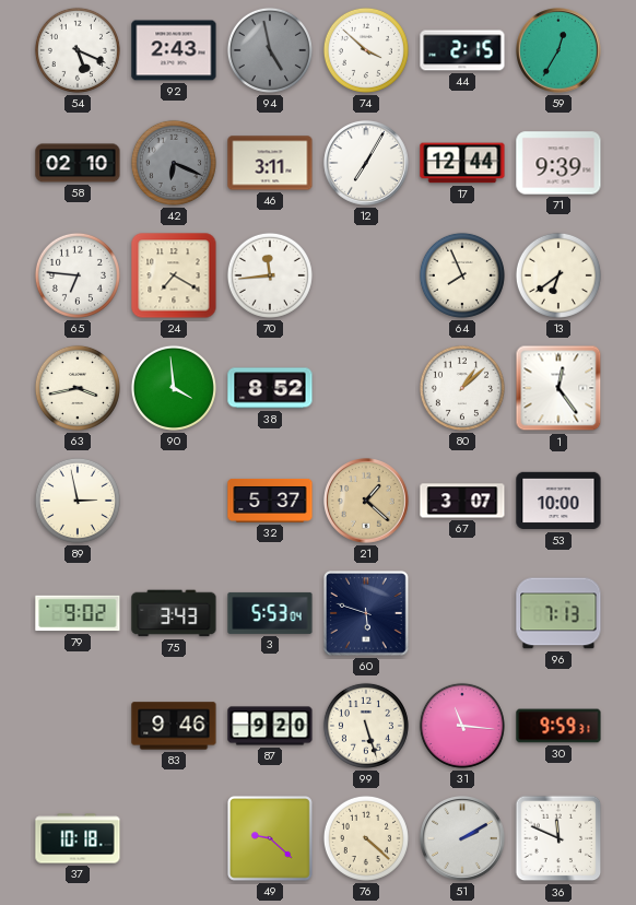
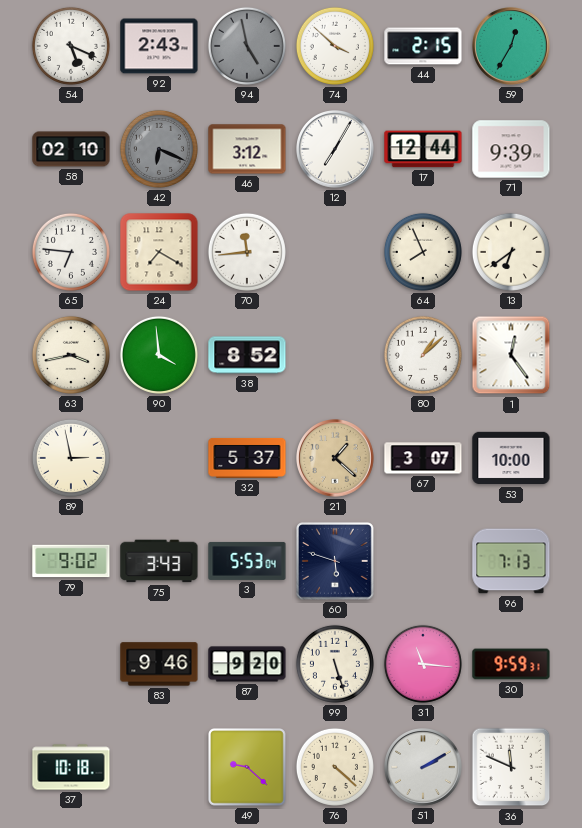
46: 3:11 -> 3:12
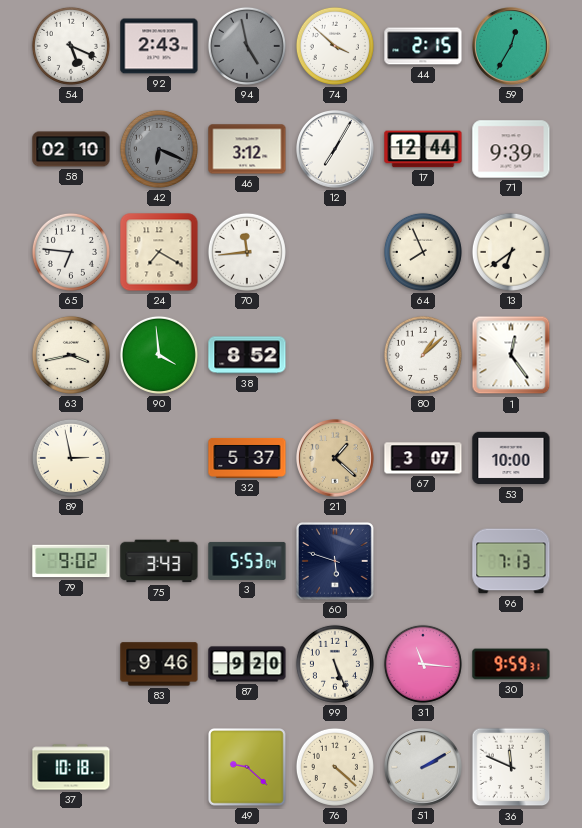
99: 5:27 -> 5:26
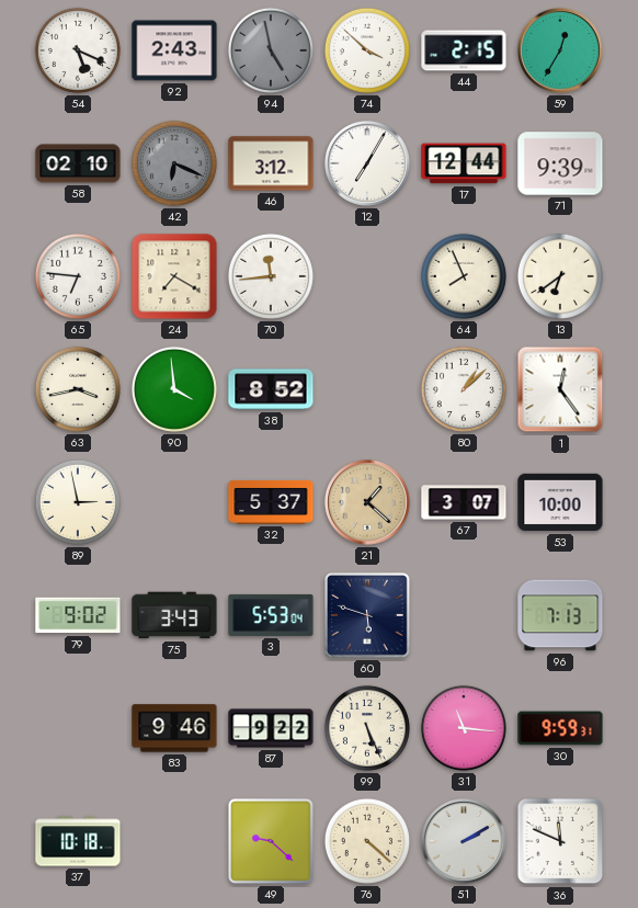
87: 9:20 -> 9:22
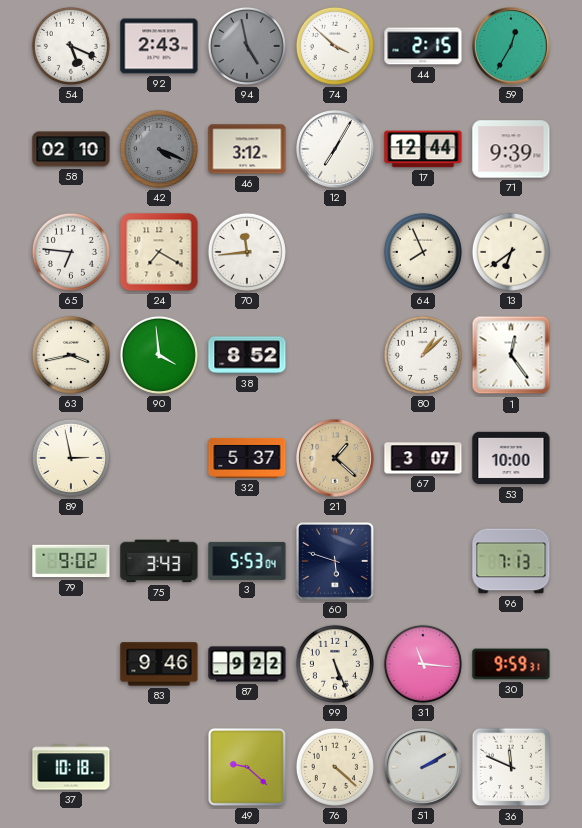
42: 6:19 -> 4:19
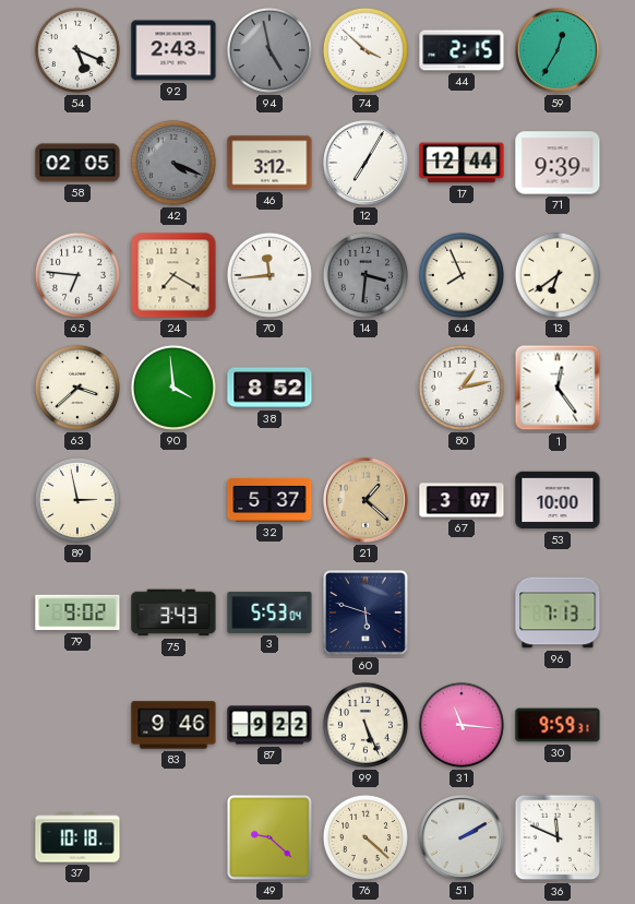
58: 02:10 -> 02:05
14: none -> 3:31
63: 3:43 -> 3:38
80: 1:08 -> 1:13
